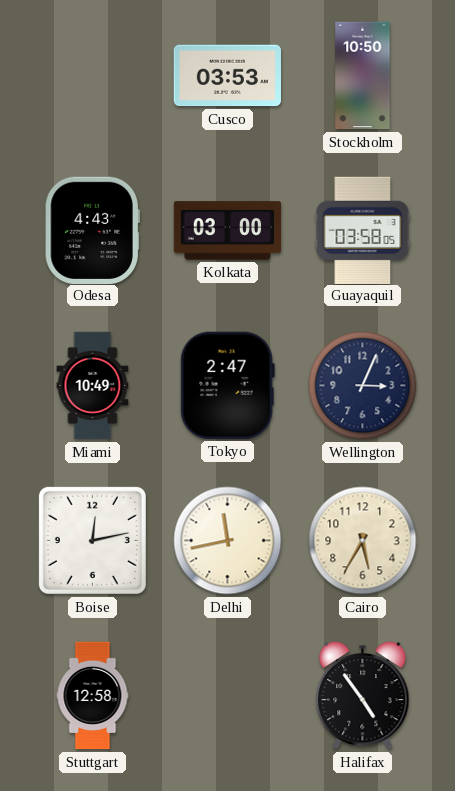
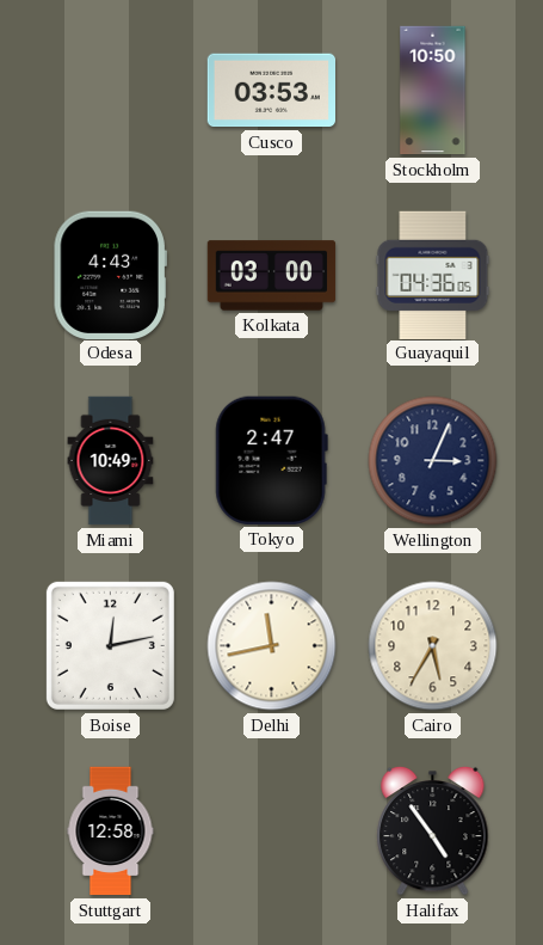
Guayaquil: 03:58 -> 04:36
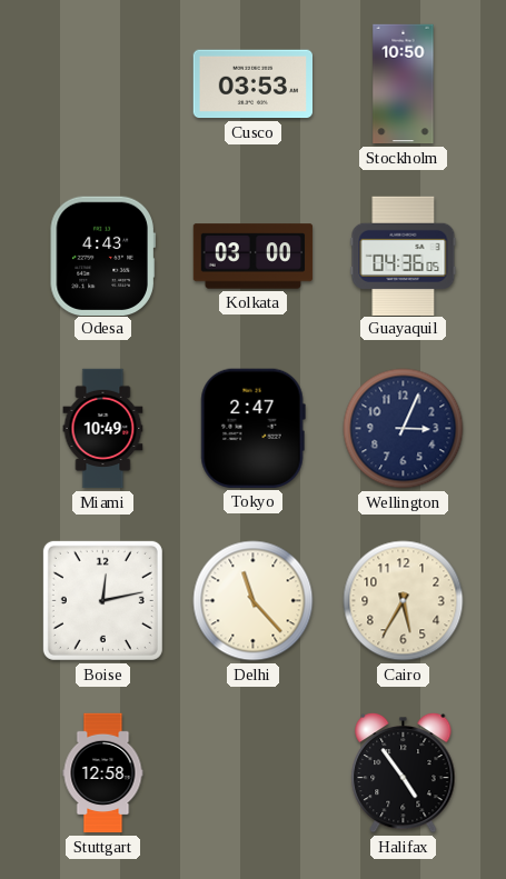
Delhi: 11:43 -> 11:23
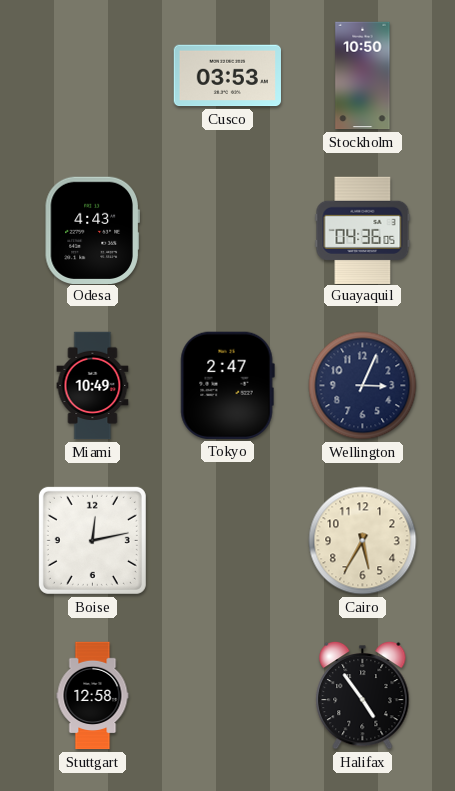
Kolkata: 03:00 -> none
Delhi: 11:23 -> none
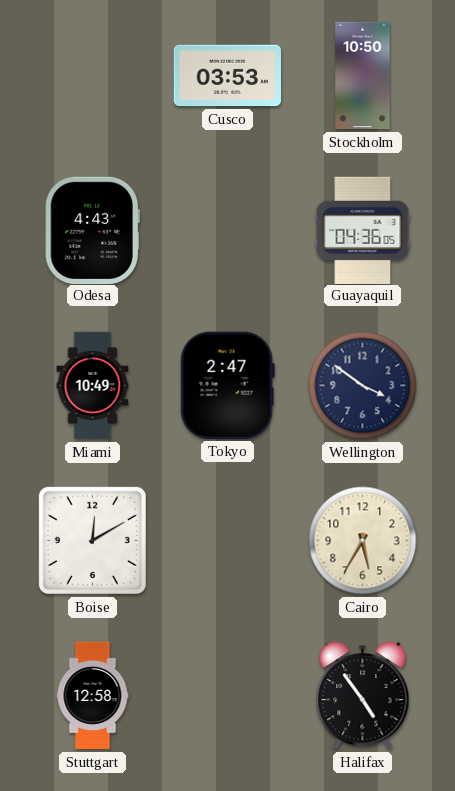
Wellington: 3:04 -> 3:51
Boise: 12:13 -> 12:10
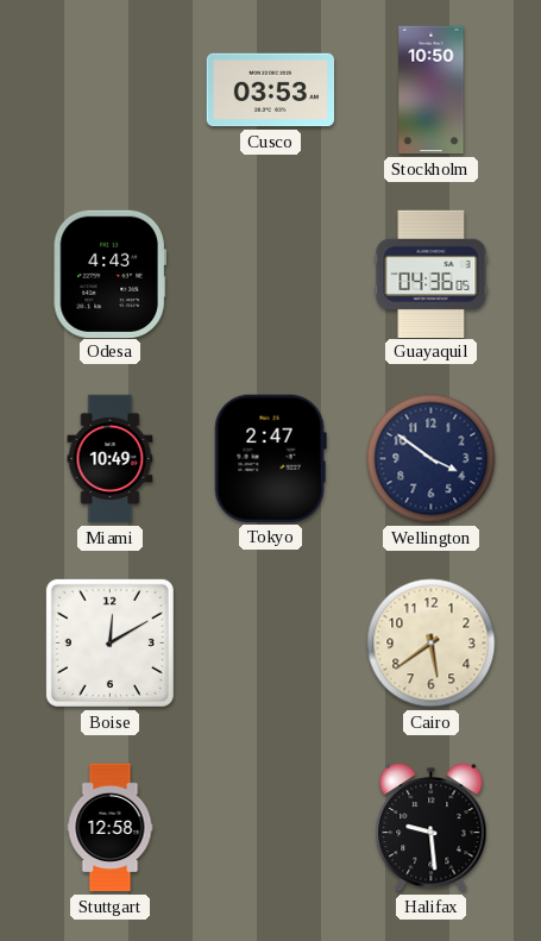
Cairo: 5:35 -> 5:39
Halifax: 4:54 -> 9:29
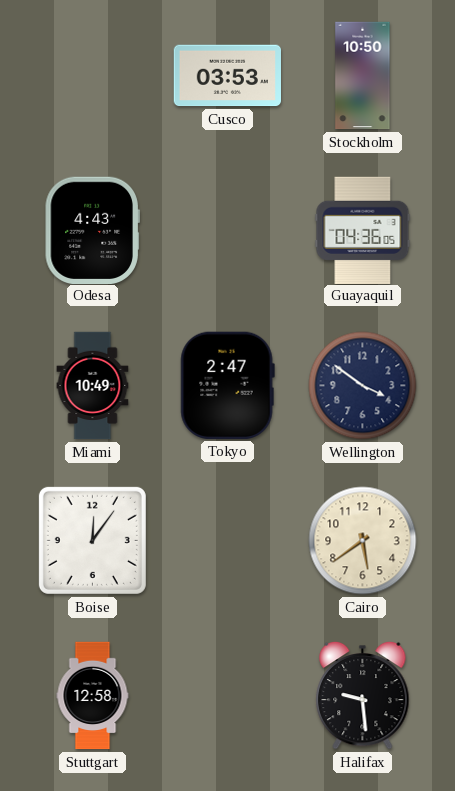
Boise: 12:10 -> 12:06
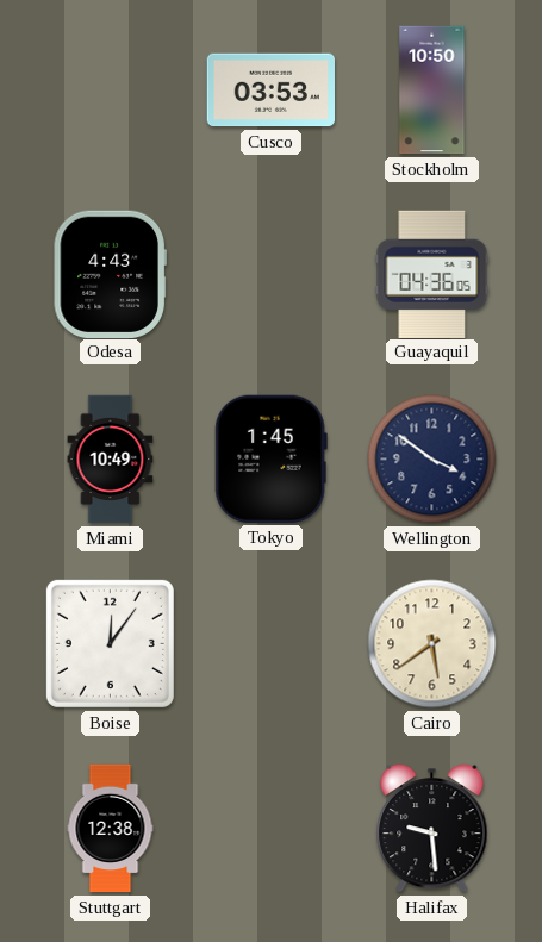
Tokyo: 2:47 -> 1:45
Stuttgart: 12:58 -> 12:38
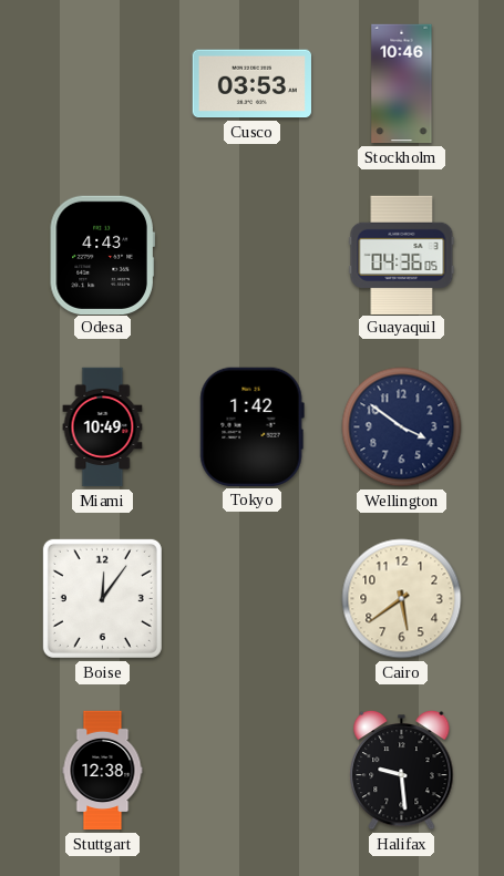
Stockholm: 10:50 -> 10:46
Tokyo: 1:45 -> 1:42
